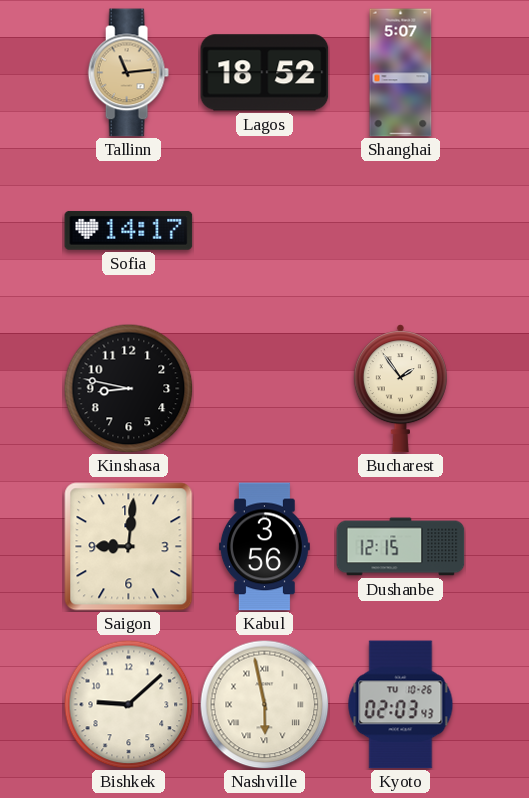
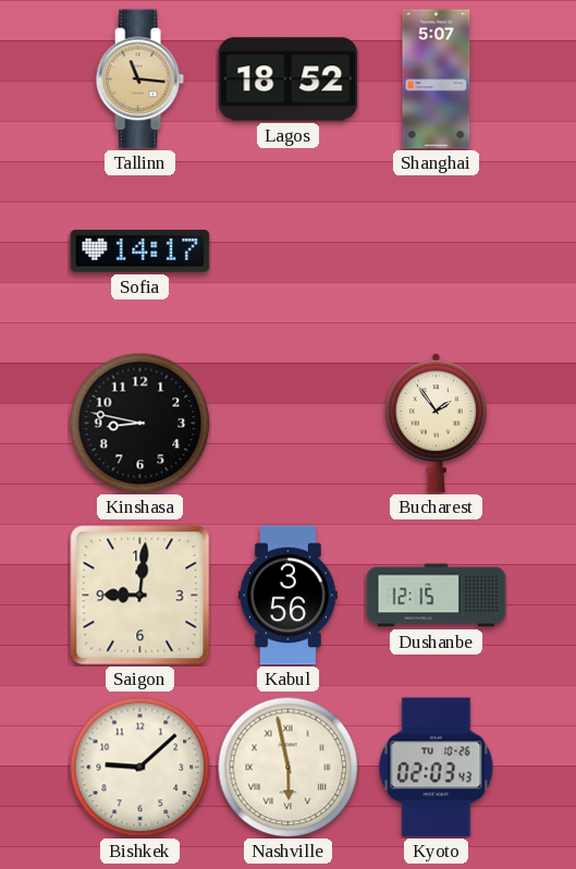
Tallinn: 11:14 -> 11:16
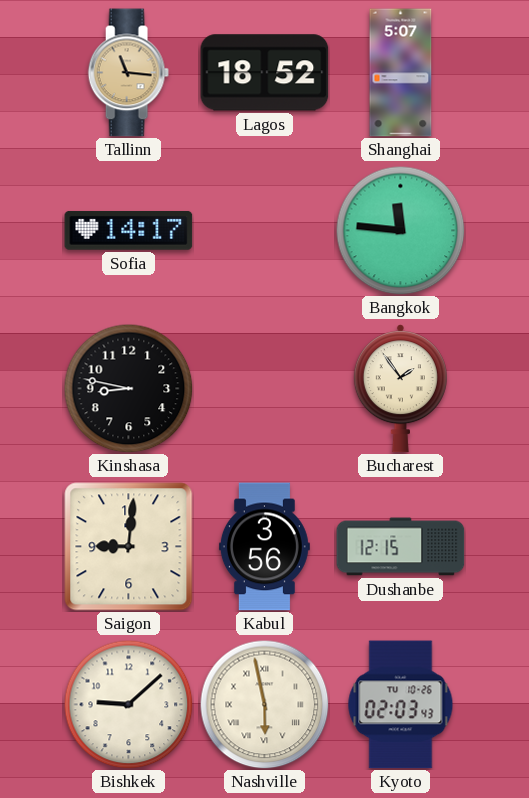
Bangkok: none -> 11:46
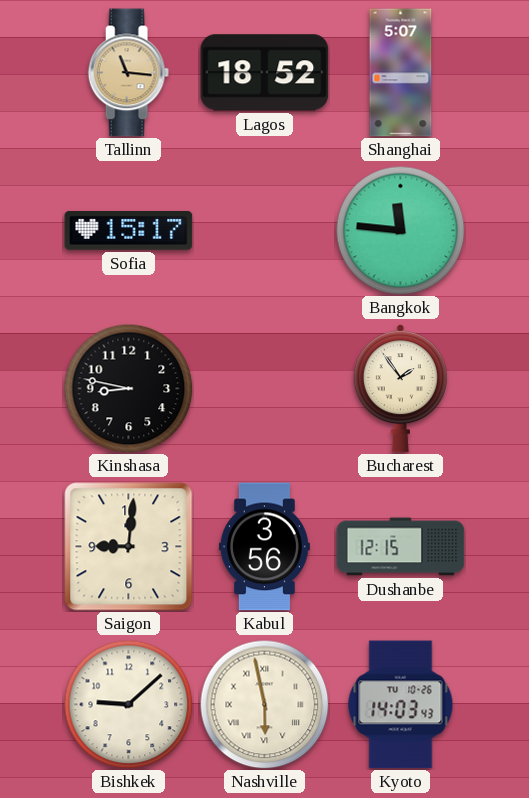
Sofia: 14:17 -> 15:17
Kyoto: 02:03 -> 14:03
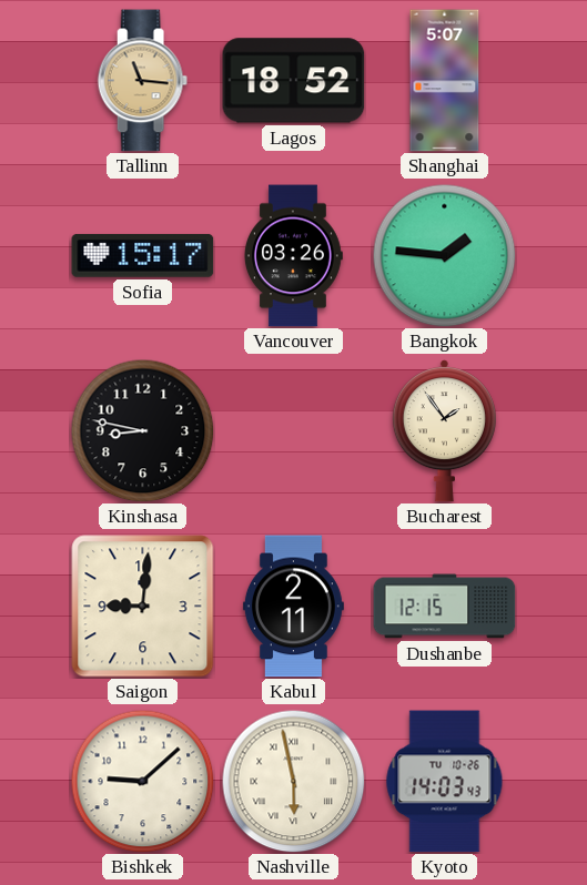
Vancouver: none -> 03:26
Bangkok: 11:46 -> 1:46
Kabul: 3:56 -> 2:11
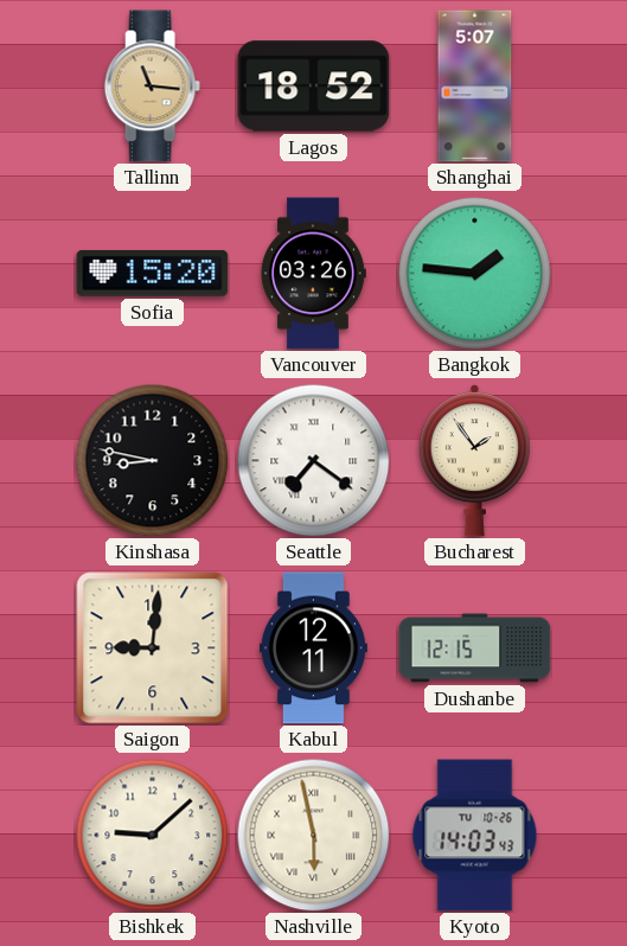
Sofia: 15:17 -> 15:20
Seattle: none -> 7:21
Kabul: 2:11 -> 12:11
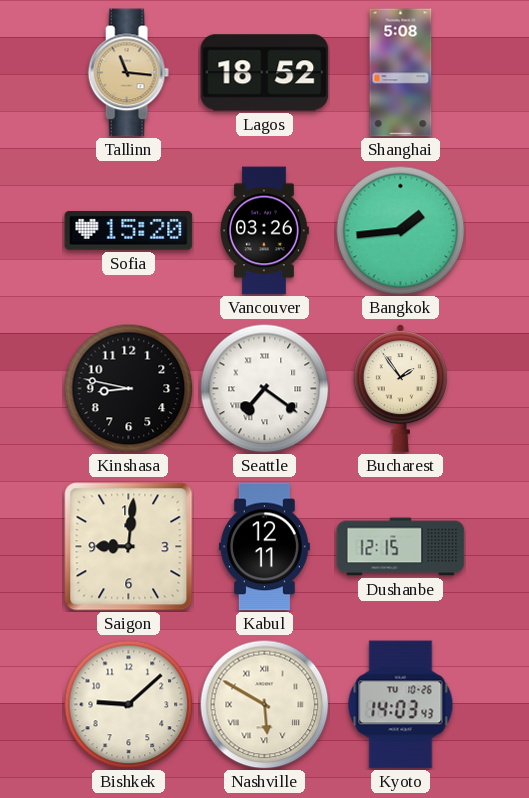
Shanghai: 5:07 -> 5:08
Bangkok: 1:46 -> 1:44
Nashville: 5:58 -> 5:50
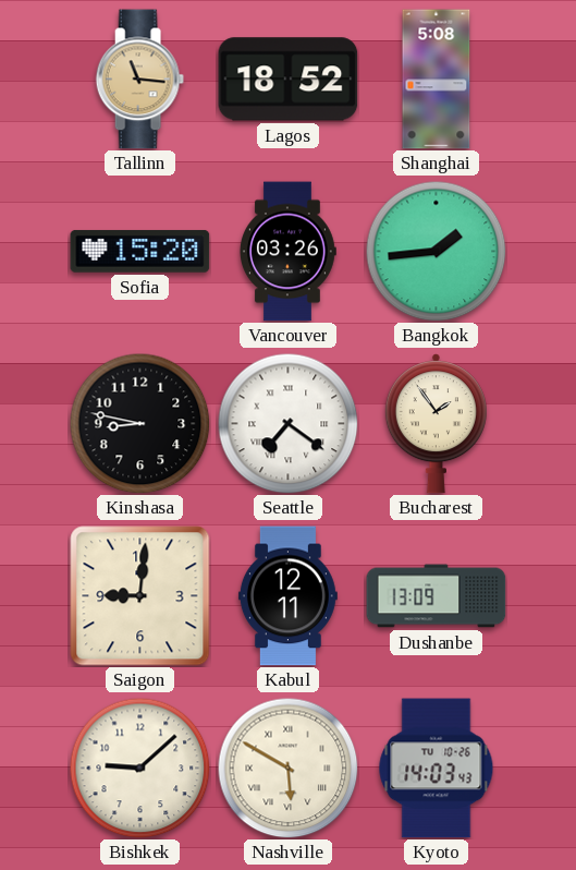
Dushanbe: 12:15 -> 13:09
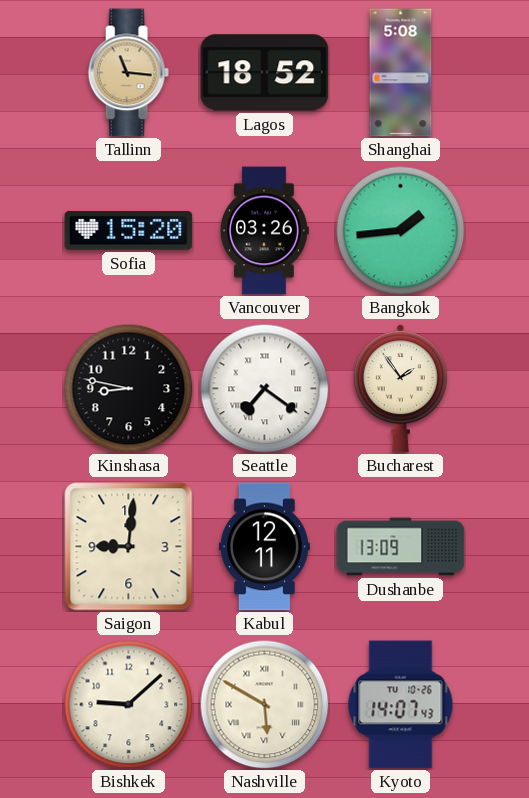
Kyoto: 14:03 -> 14:07
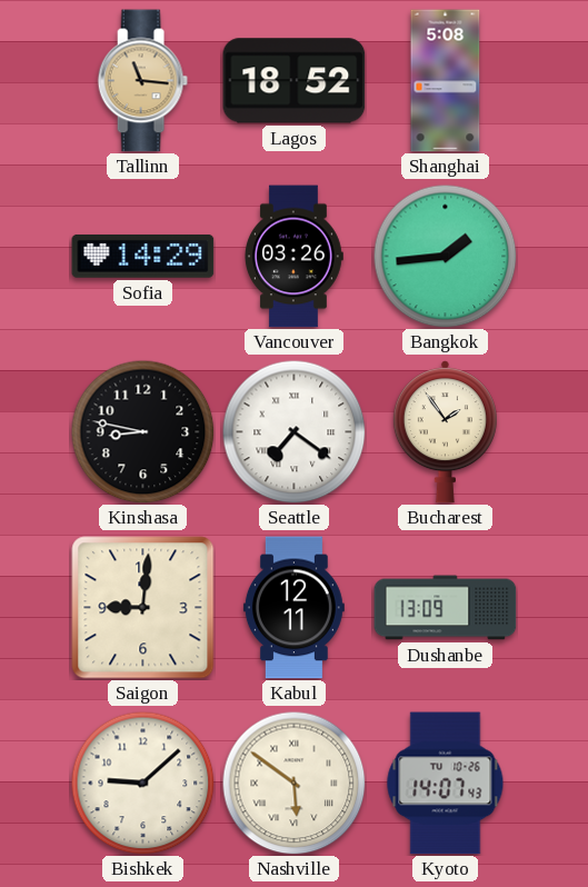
Sofia: 15:20 -> 14:29
Nashville: 5:50 -> 5:51
